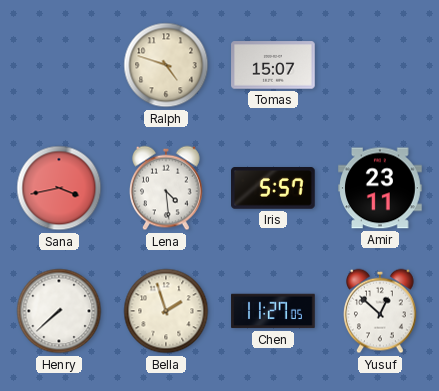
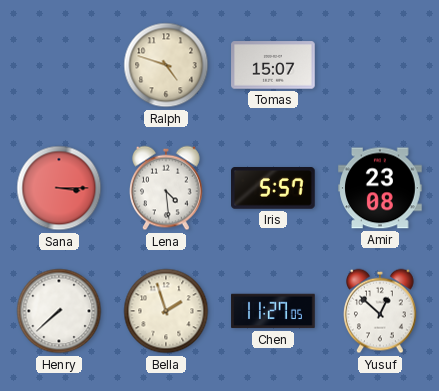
Sana: 3:43 -> 3:15
Amir: 23:11 -> 23:08
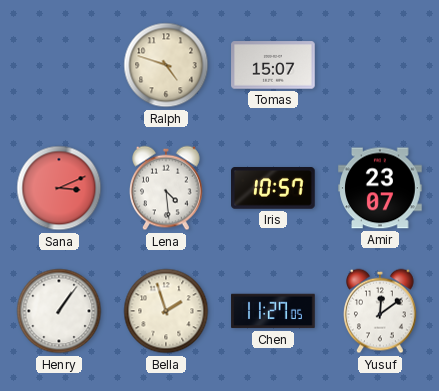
Sana: 3:15 -> 3:11
Iris: 5:57 -> 10:57
Amir: 23:08 -> 23:07
Henry: 7:38 -> 1:06
Yusuf: 12:52 -> 12:09
